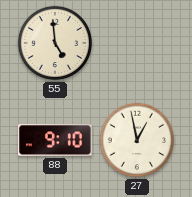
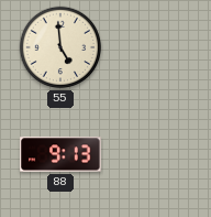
88: 9:10 -> 9:13
27: 12:58 -> none
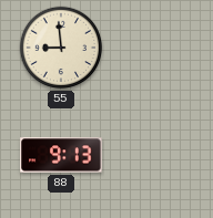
55: 4:59 -> 8:59
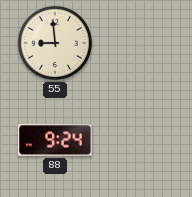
88: 9:13 -> 9:24
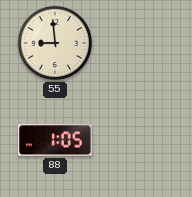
88: 9:24 -> 1:05
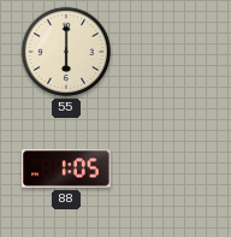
55: 8:59 -> 6:00
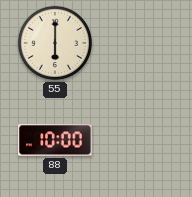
88: 1:05 -> 10:00
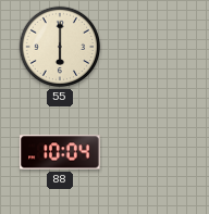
88: 10:00 -> 10:04
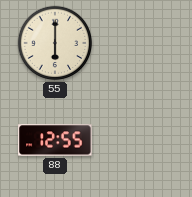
88: 10:04 -> 12:55
